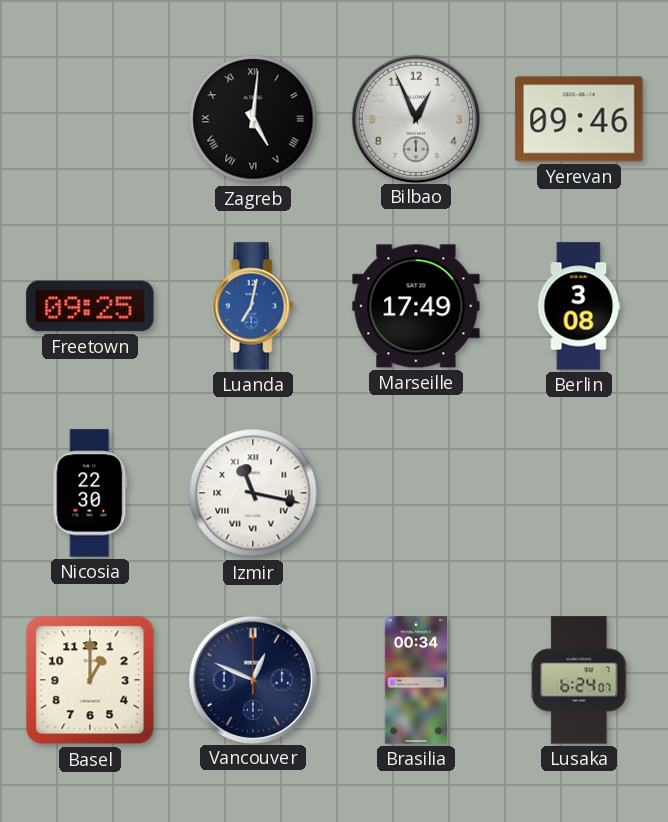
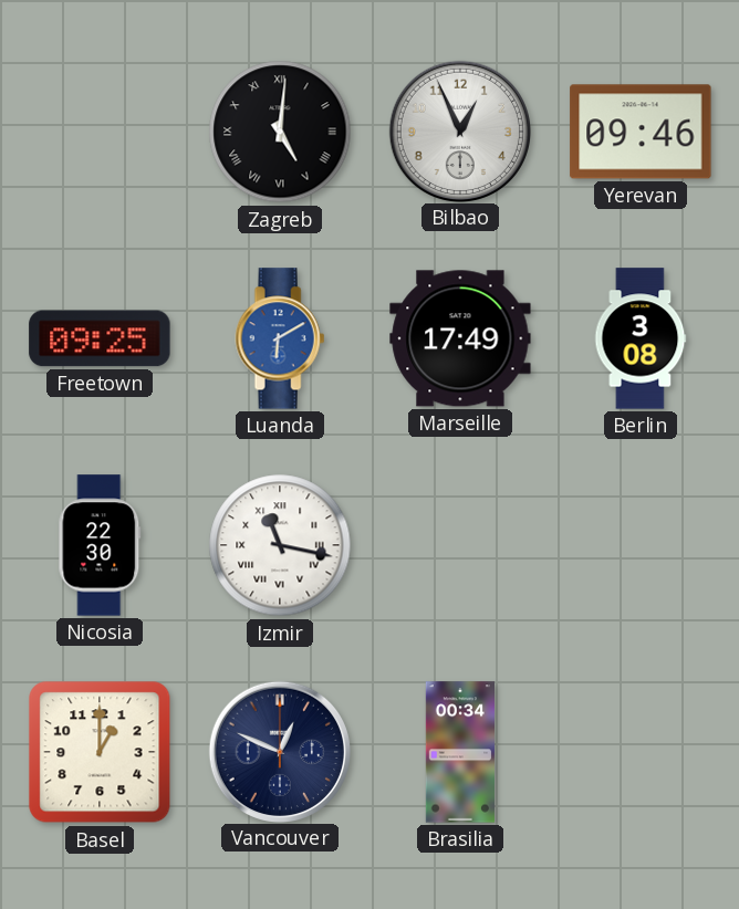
Luanda: 7:02 -> 6:10
Lusaka: 6:24 -> none
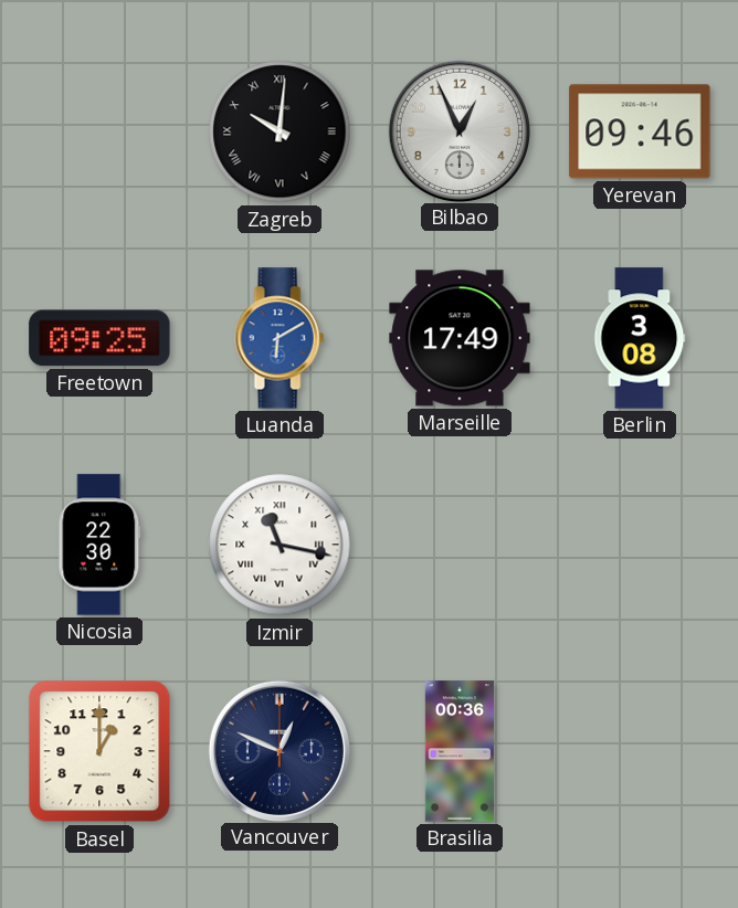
Zagreb: 5:01 -> 10:01
Brasilia: 00:34 -> 00:36
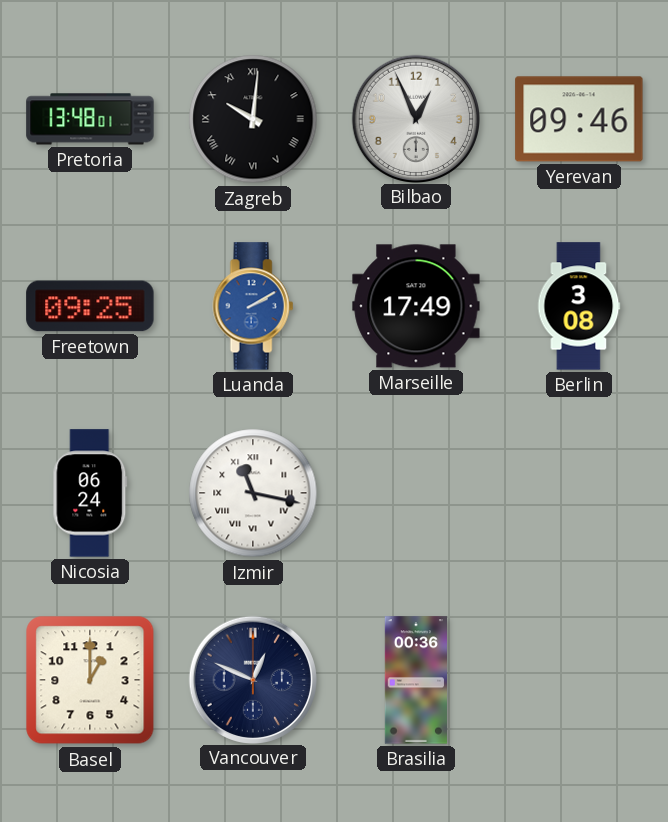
Pretoria: none -> 13:48
Luanda: 6:10 -> 2:10
Nicosia: 22:30 -> 06:24
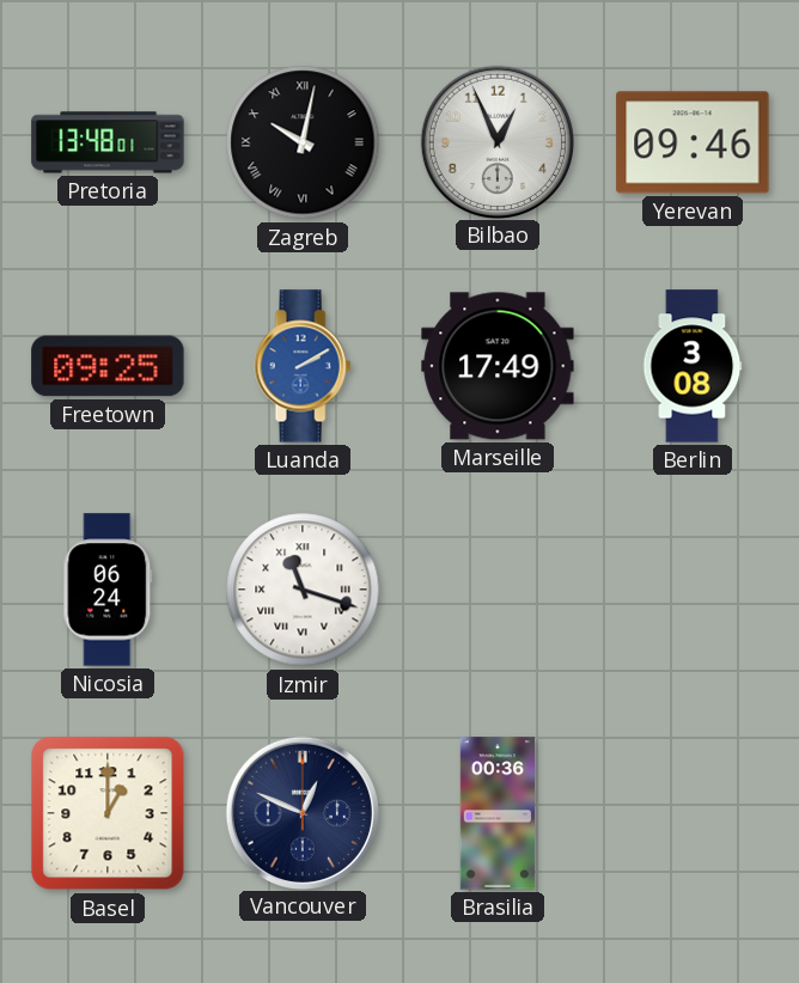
Zagreb: 10:01 -> 10:02
Izmir: 11:17 -> 11:18
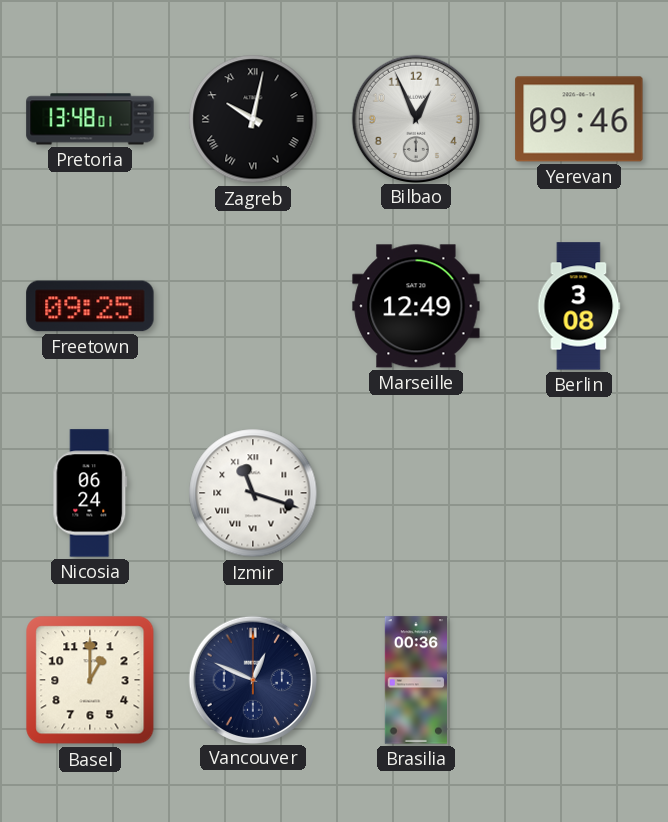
Luanda: 2:10 -> none
Marseille: 17:49 -> 12:49
